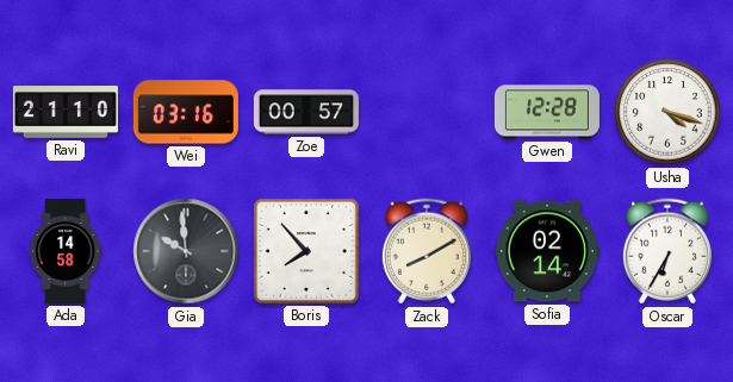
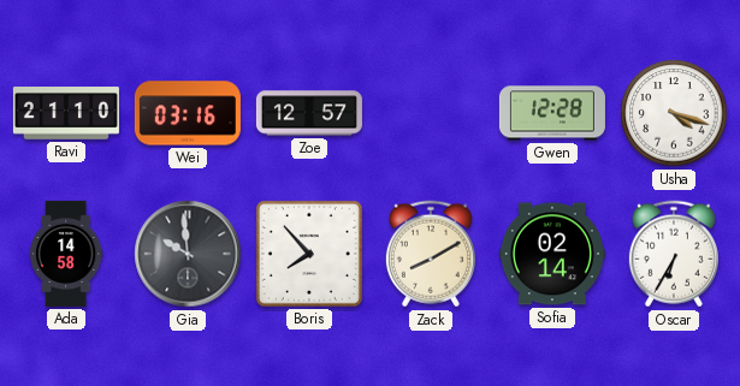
Zoe: 00:57 -> 12:57
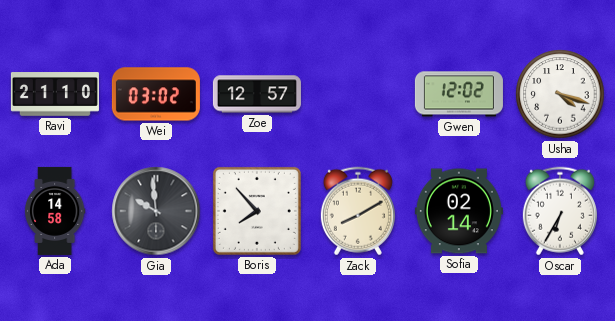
Wei: 03:16 -> 03:02
Gwen: 12:28 -> 12:02
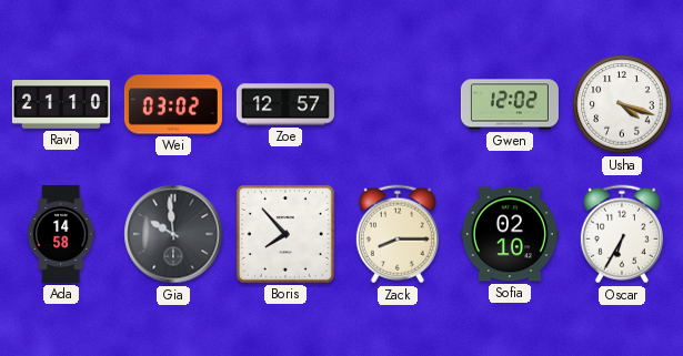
Zack: 8:10 -> 8:15
Sofia: 02:14 -> 02:10
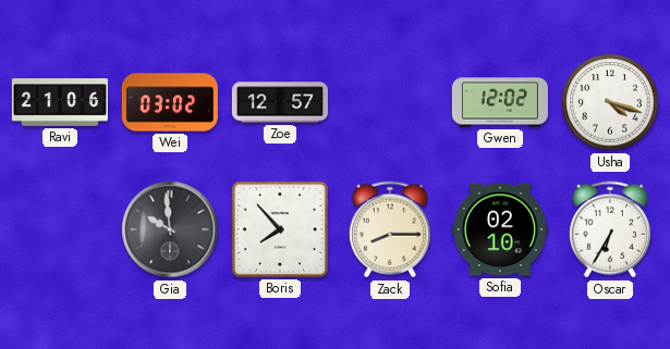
Ravi: 21:10 -> 21:06
Ada: 14:58 -> none
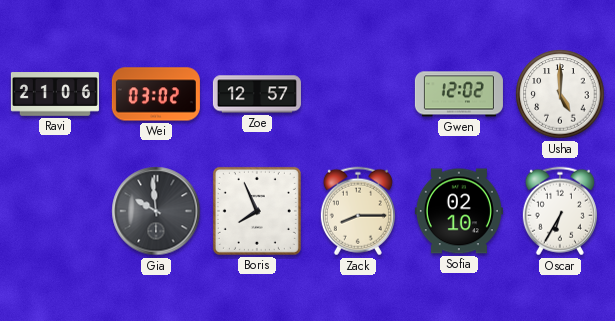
Usha: 4:18 -> 5:00
Boris: 7:53 -> 7:56
